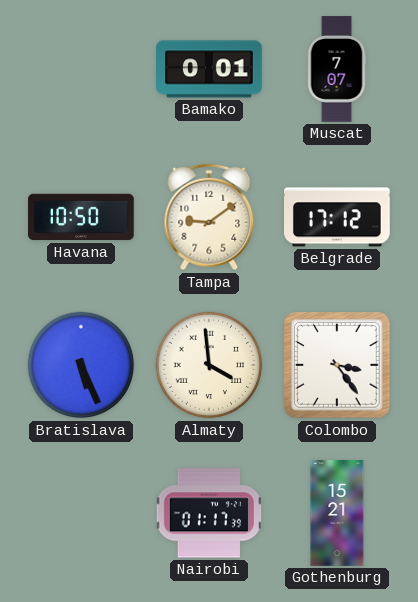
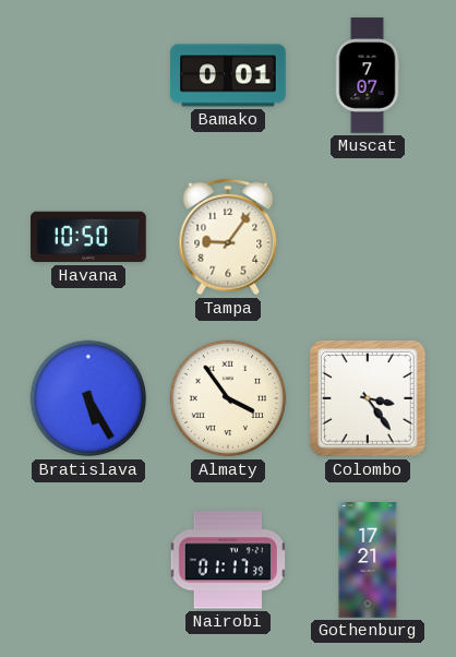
Tampa: 9:09 -> 9:06
Belgrade: 17:12 -> none
Bratislava: 5:26 -> 5:25
Almaty: 3:59 -> 3:54
Gothenburg: 15:21 -> 17:21
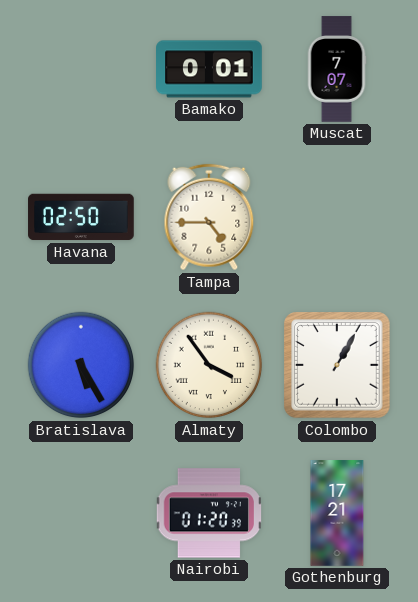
Havana: 10:50 -> 02:50
Tampa: 9:06 -> 4:45
Colombo: 3:24 -> 1:05
Nairobi: 01:17 -> 01:20
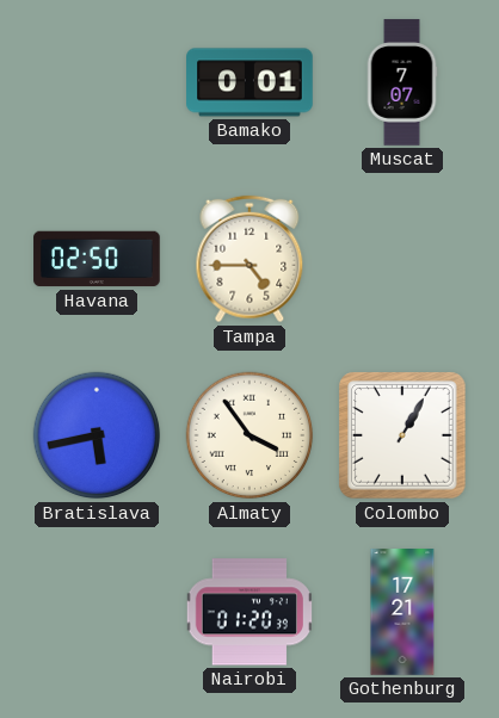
Bratislava: 5:25 -> 5:43
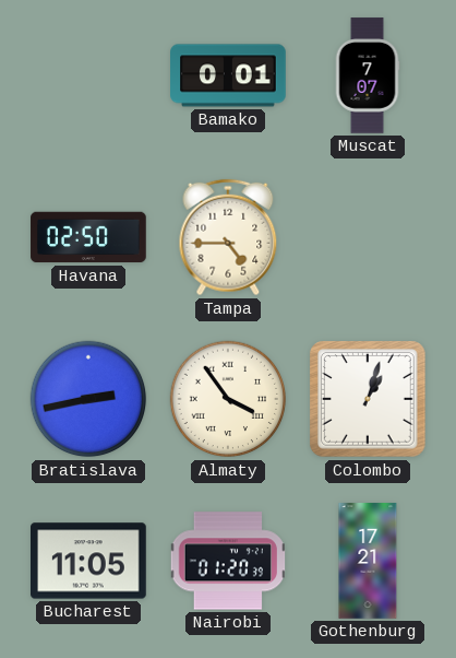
Bratislava: 5:43 -> 2:43
Colombo: 1:05 -> 1:03
Bucharest: none -> 11:05
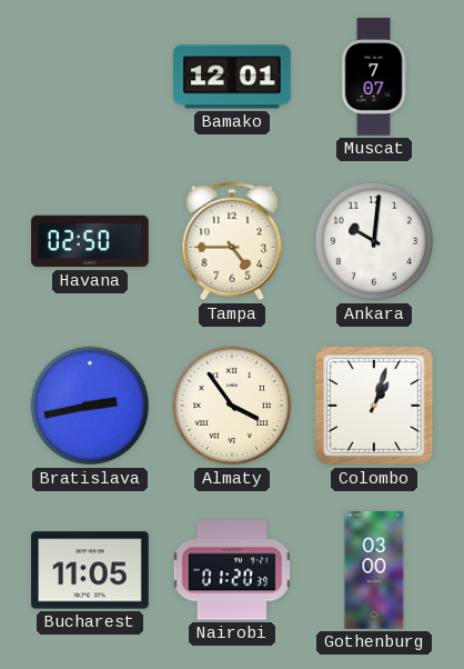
Bamako: 0:01 -> 12:01
Ankara: none -> 10:01
Gothenburg: 17:21 -> 03:00
